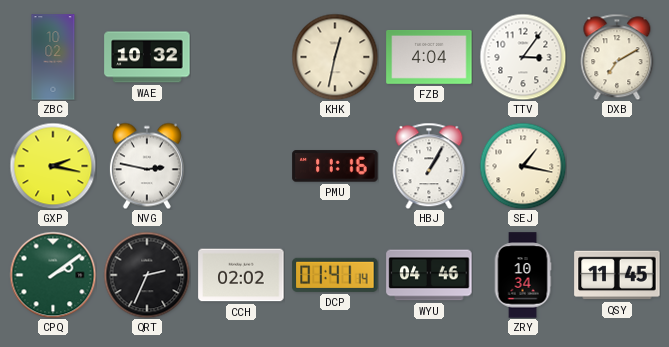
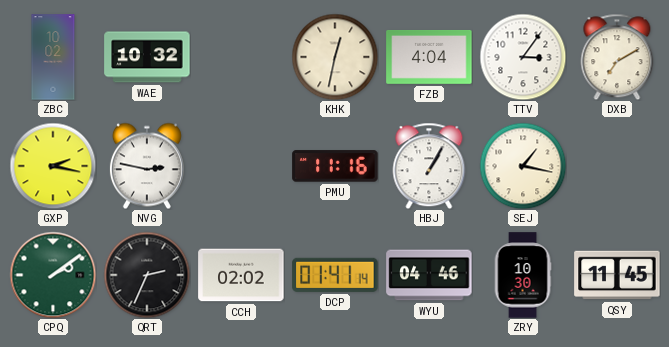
ZRY: 10:34 -> 10:30
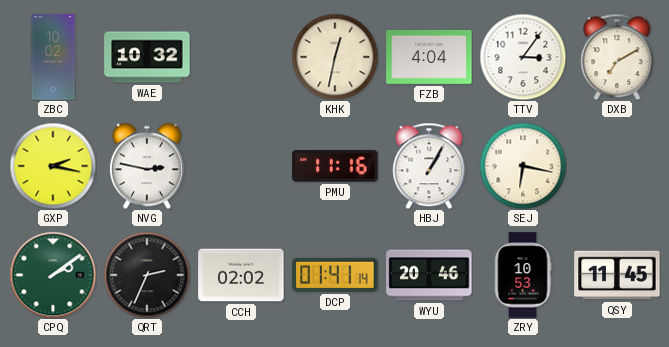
SEJ: 1:17 -> 6:17
WYU: 04:46 -> 20:46
ZRY: 10:30 -> 10:53
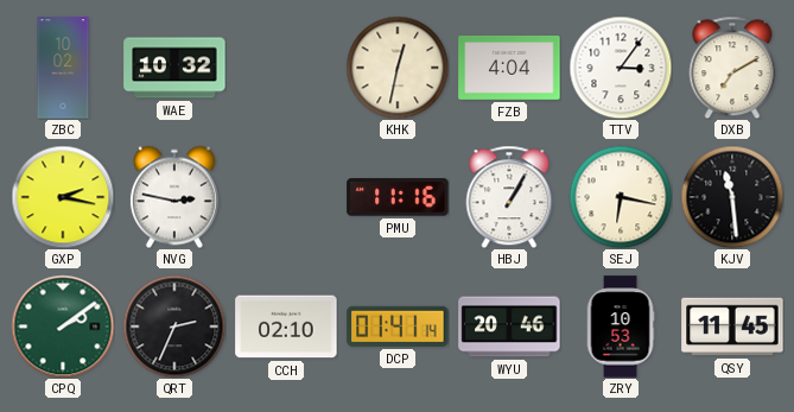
KJV: none -> 11:29
CCH: 02:02 -> 02:10
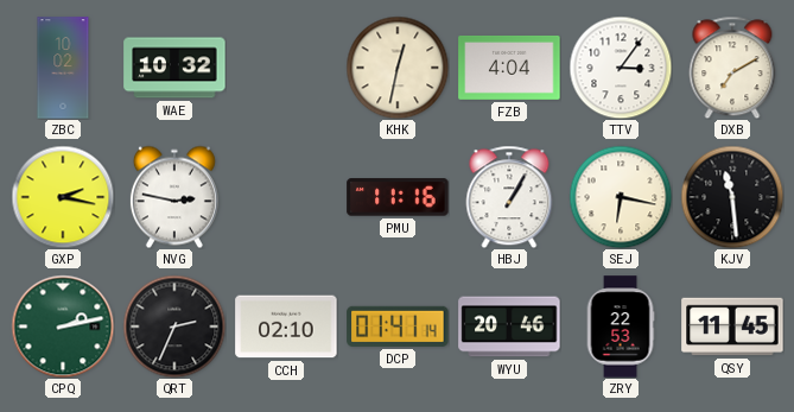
CPQ: 2:09 -> 2:13
ZRY: 10:53 -> 22:53
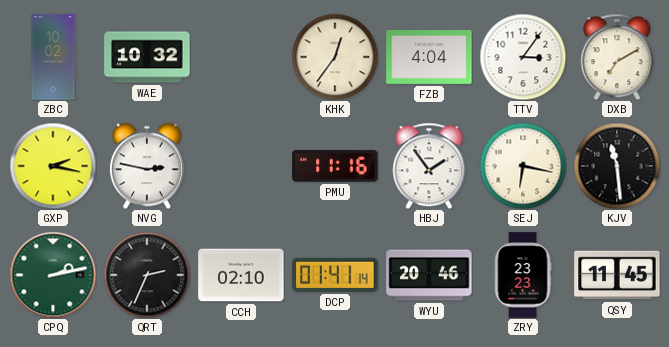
KHK: 12:32 -> 12:36
HBJ: 1:05 -> 1:54
ZRY: 22:53 -> 23:23
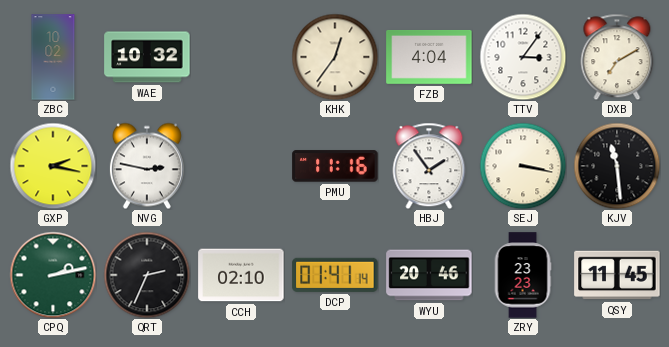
SEJ: 6:17 -> 3:17
